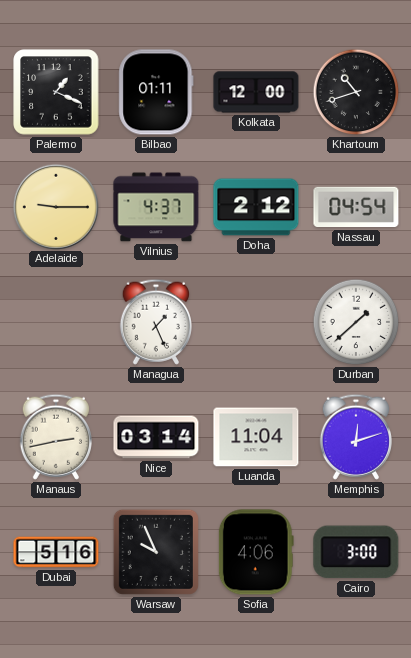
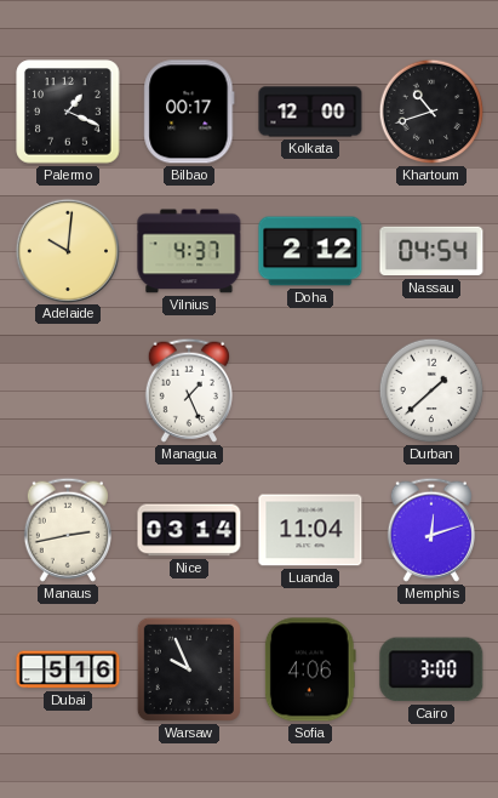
Bilbao: 01:11 -> 00:17
Adelaide: 9:15 -> 10:01
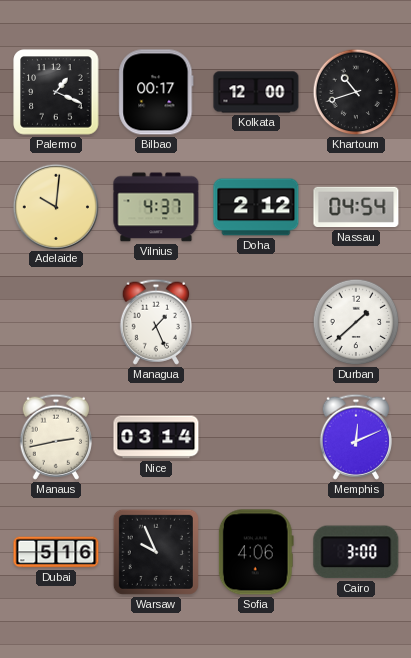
Luanda: 11:04 -> none
Memphis: 12:12 -> 12:11
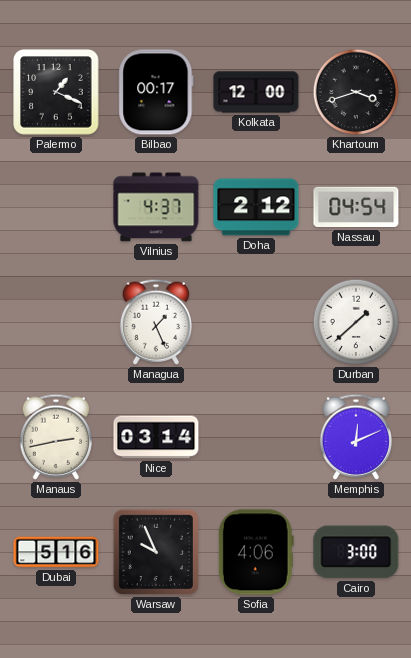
Khartoum: 10:42 -> 3:42
Adelaide: 10:01 -> none
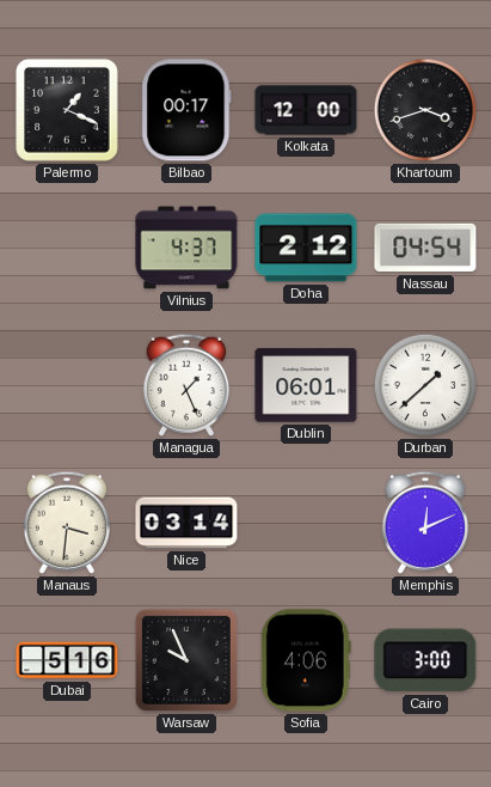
Dublin: none -> 06:01
Manaus: 2:43 -> 3:31
